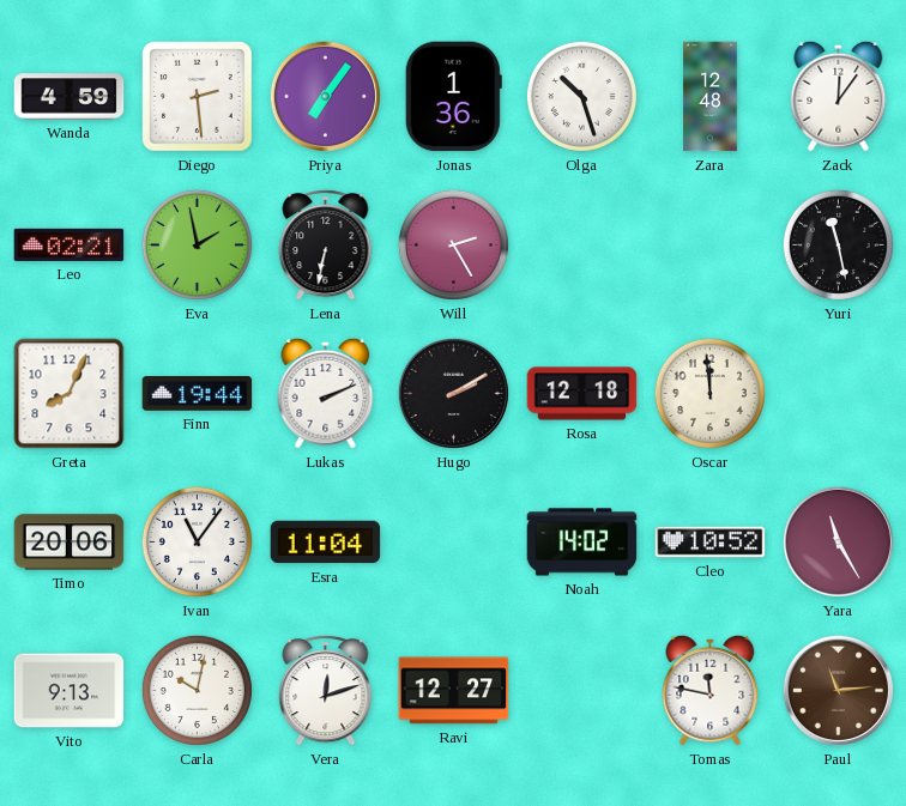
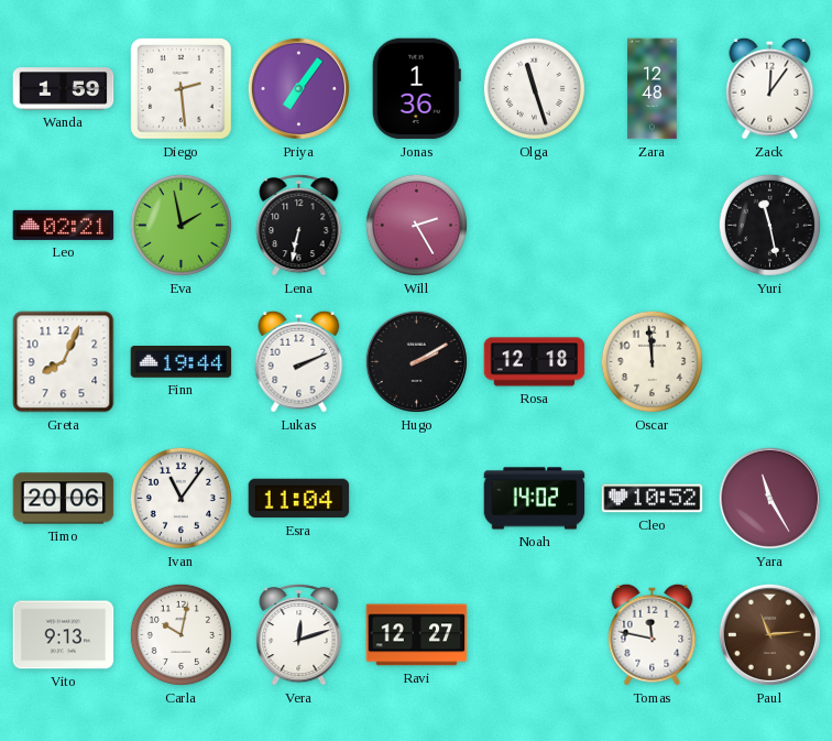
Wanda: 4:59 -> 1:59
Olga: 10:27 -> 11:27
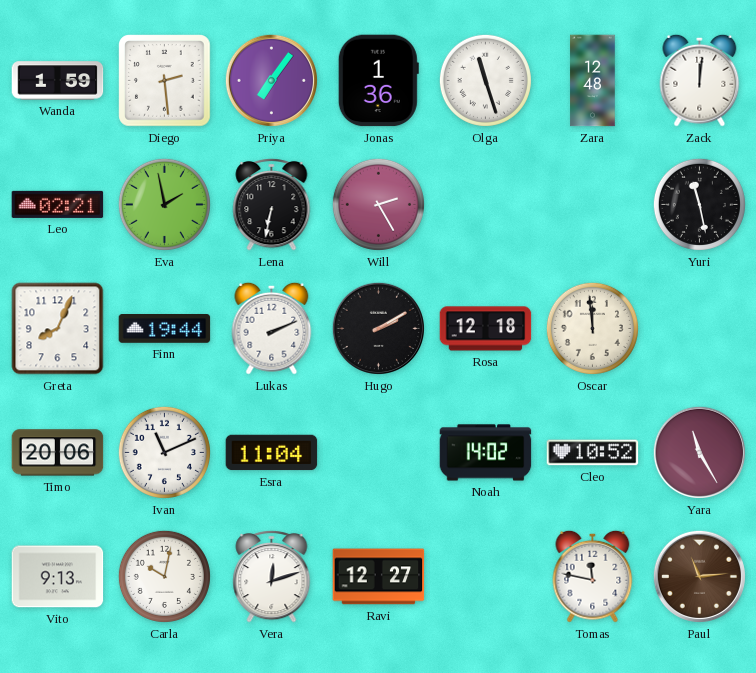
Zack: 12:06 -> 12:01
Ivan: 11:06 -> 11:11
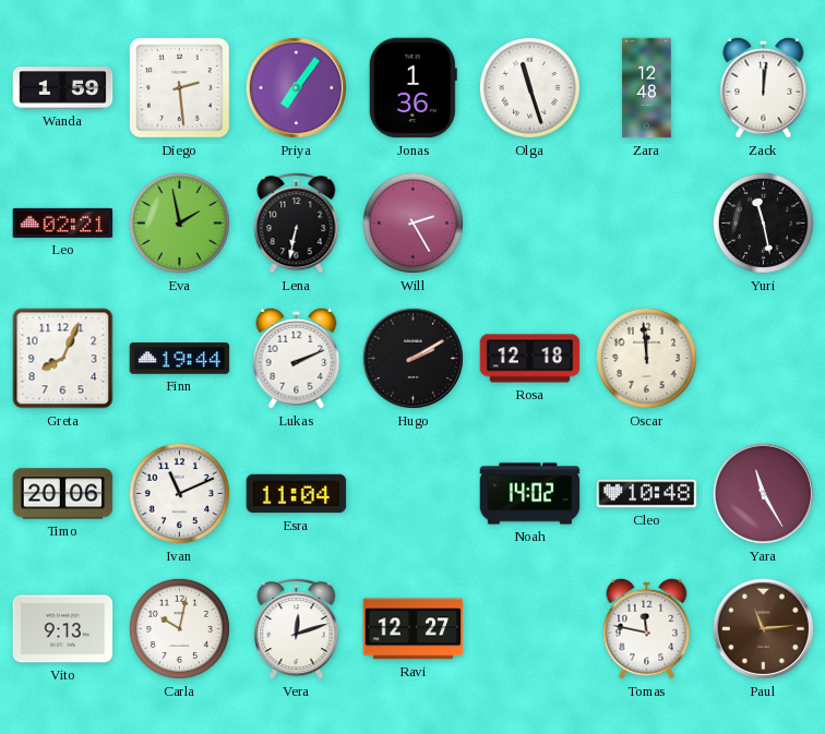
Cleo: 10:52 -> 10:48
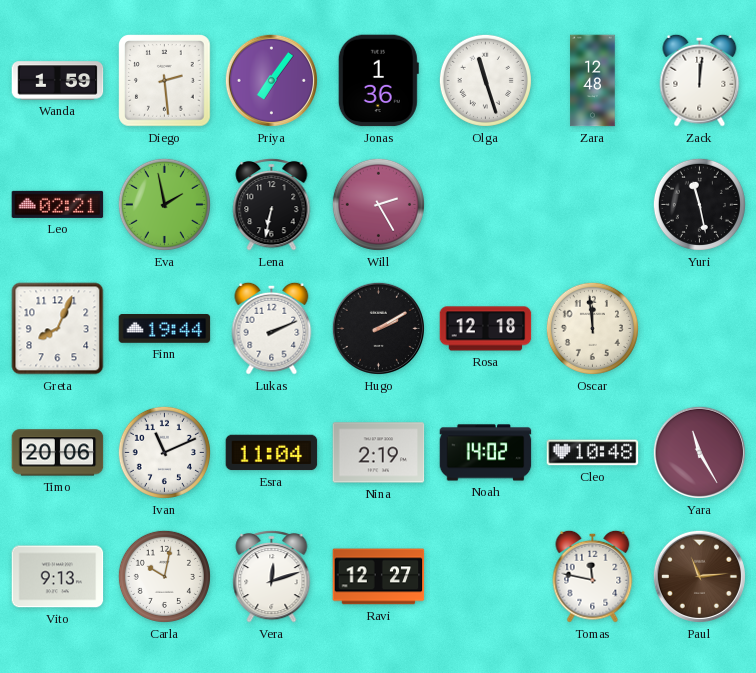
Nina: none -> 2:19
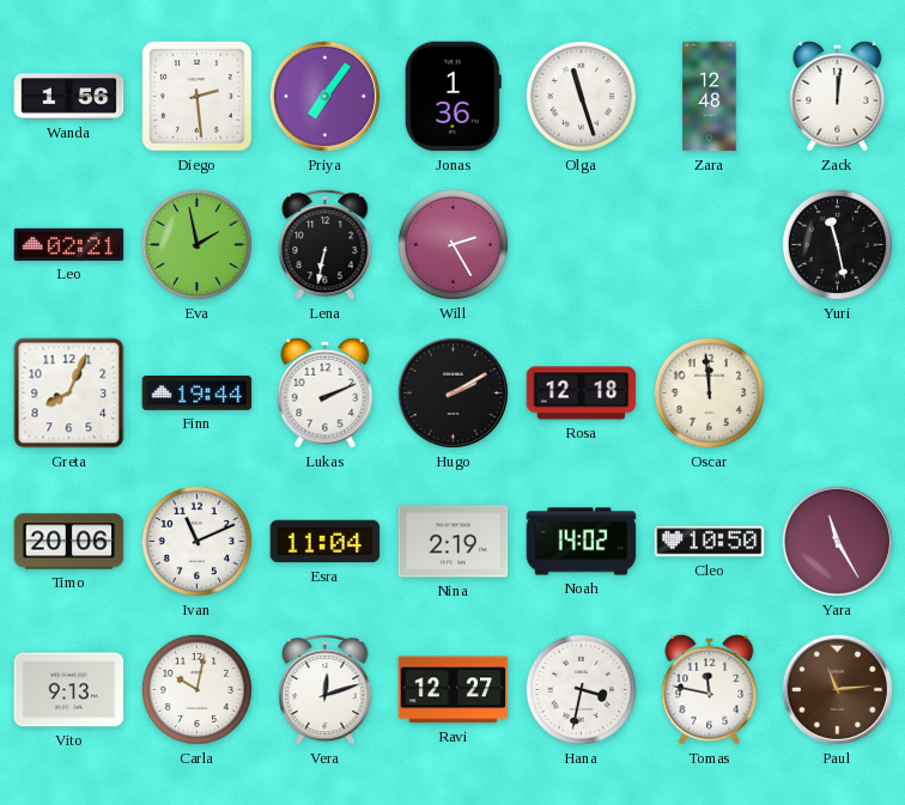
Wanda: 1:59 -> 1:56
Cleo: 10:48 -> 10:50
Hana: none -> 3:32
